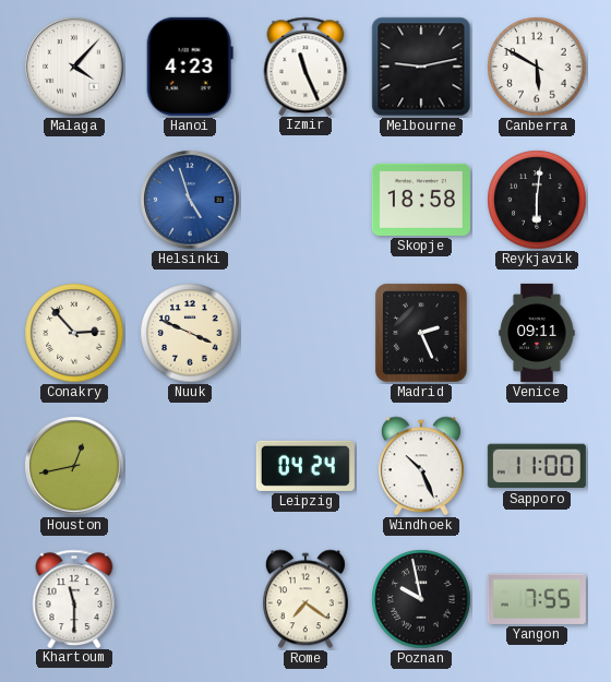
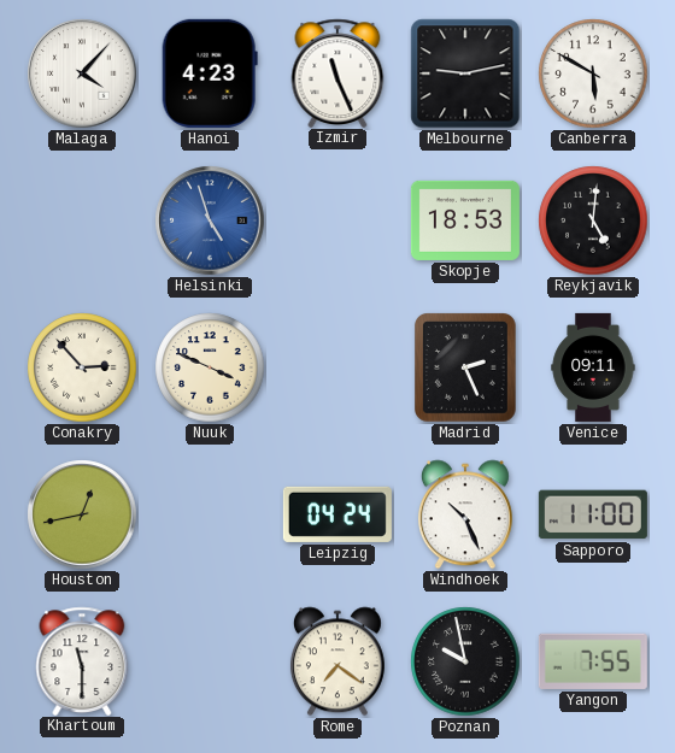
Skopje: 18:58 -> 18:53
Reykjavik: 6:01 -> 5:01
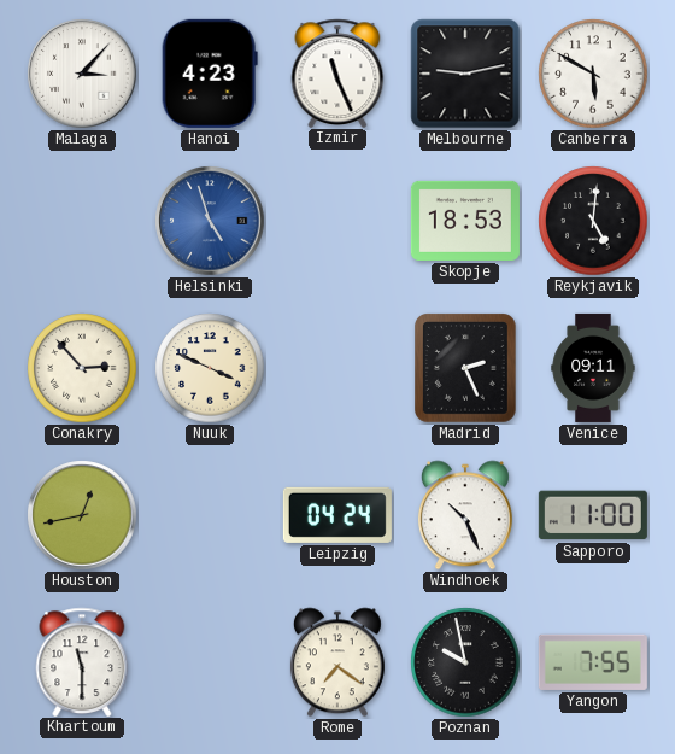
Malaga: 4:07 -> 3:07
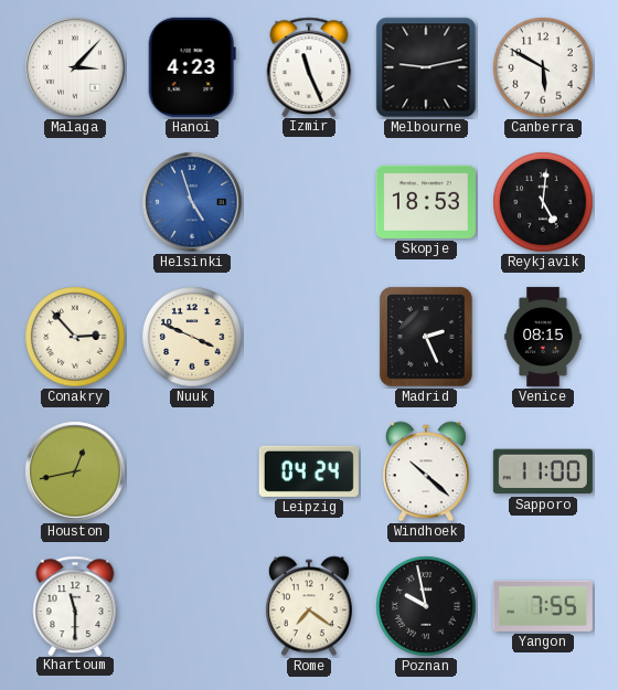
Venice: 09:11 -> 08:15
Windhoek: 10:26 -> 10:22
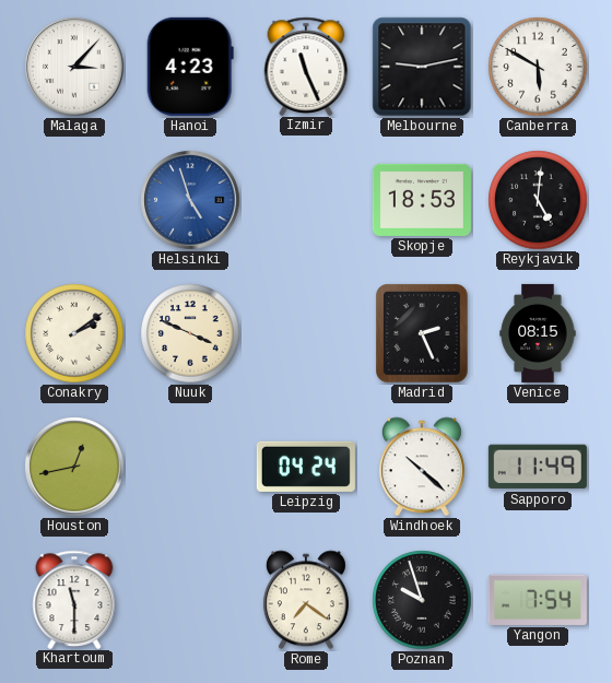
Conakry: 2:53 -> 2:09
Sapporo: 11:00 -> 11:49
Poznan: 9:58 -> 9:57
Yangon: 7:55 -> 7:54
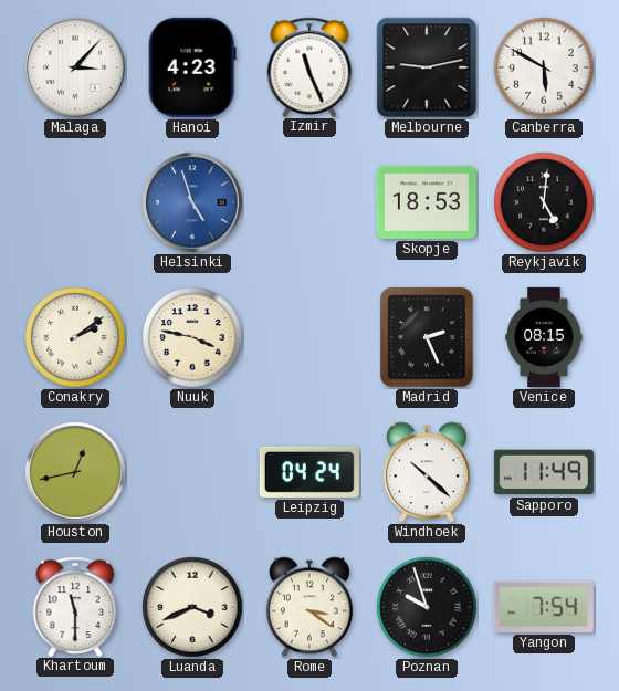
Nuuk: 3:49 -> 3:47
Luanda: none -> 3:41
Rome: 7:21 -> 3:21
